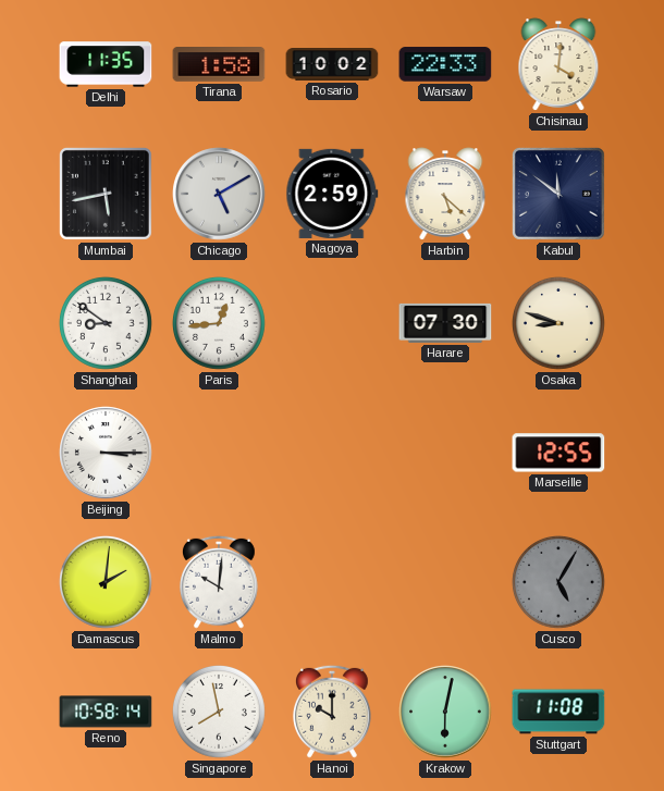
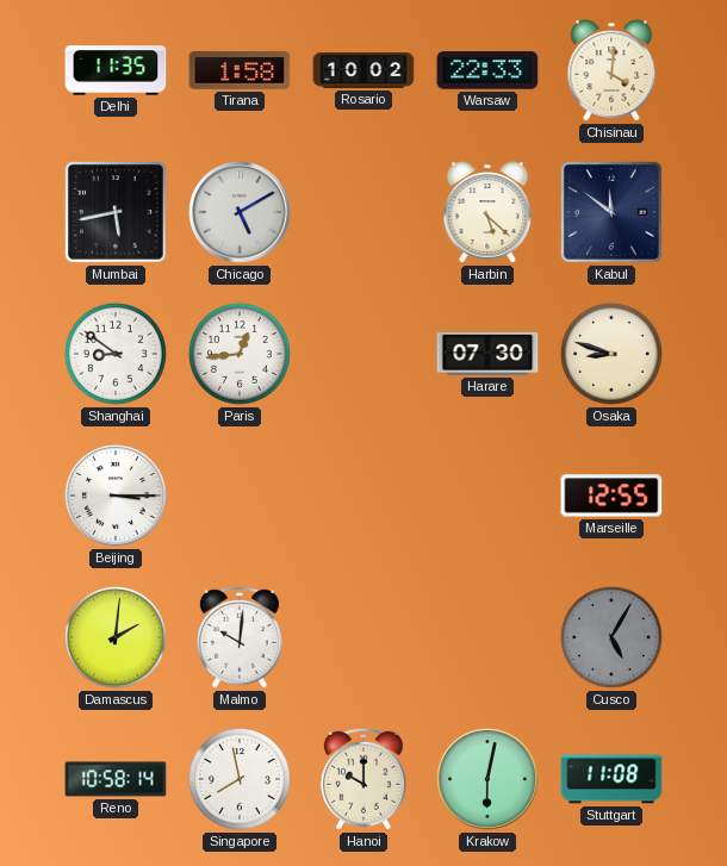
Nagoya: 2:59 -> none
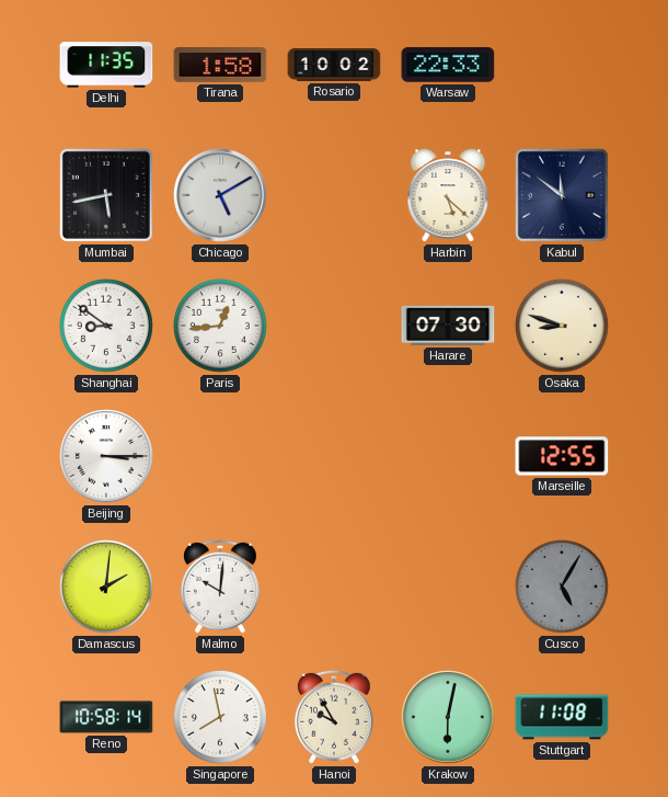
Chisinau: 4:01 -> none
Hanoi: 10:00 -> 9:55
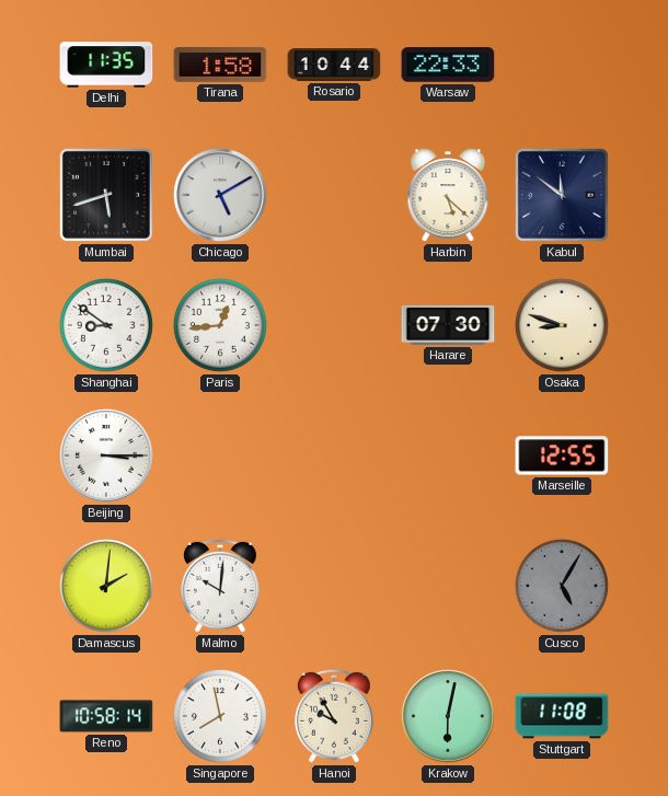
Rosario: 10:02 -> 10:44
Mumbai: 5:43 -> 5:42
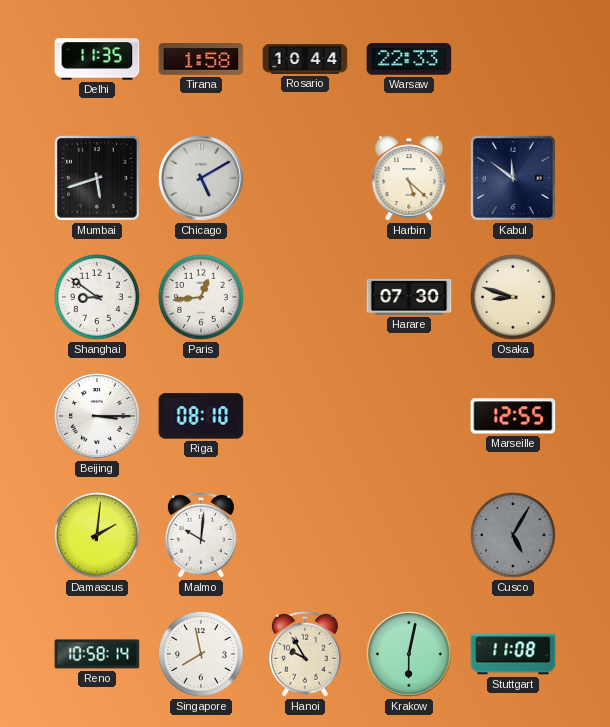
Riga: none -> 08:10
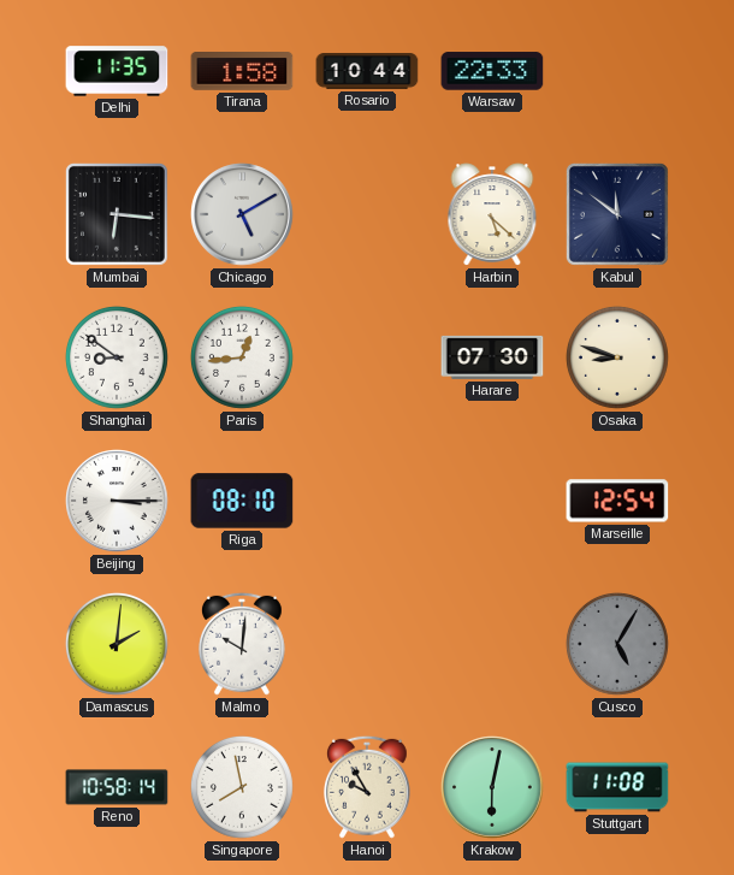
Mumbai: 5:42 -> 6:16
Marseille: 12:55 -> 12:54
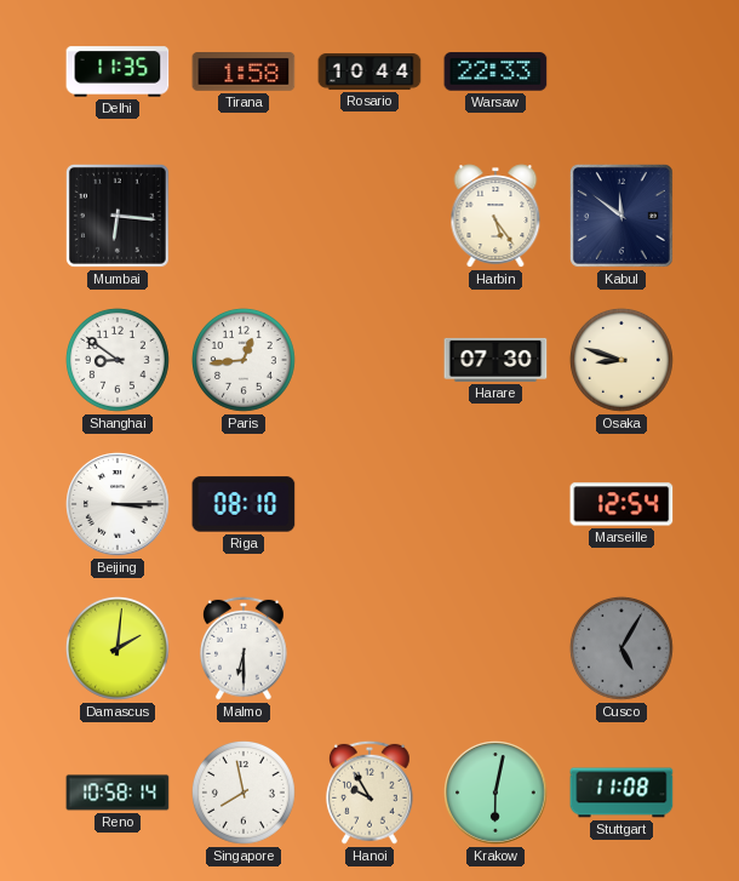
Chicago: 5:10 -> none
Harbin: 5:22 -> 5:24
Malmo: 10:01 -> 6:30
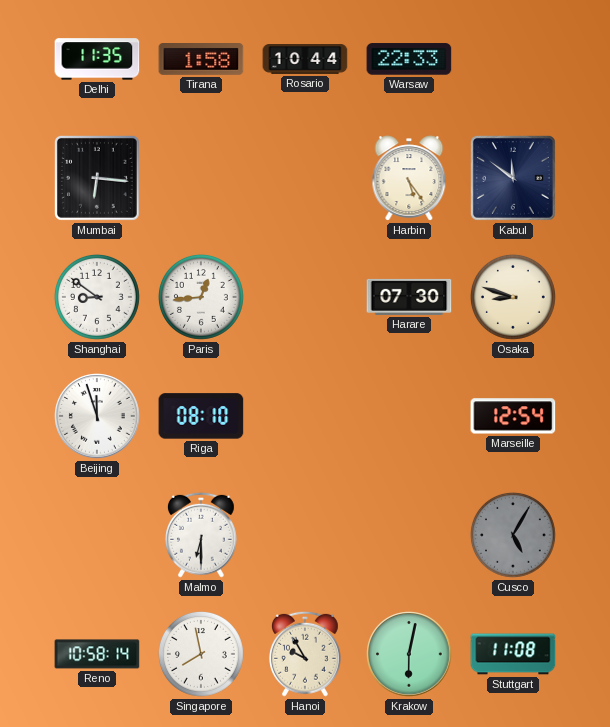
Beijing: 3:15 -> 11:57
Damascus: 2:01 -> none
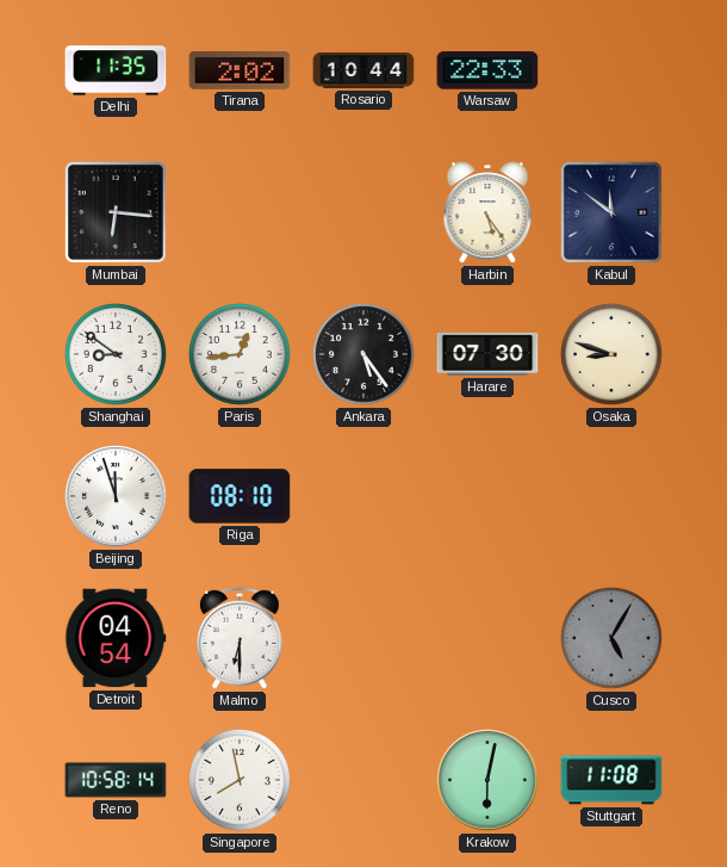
Tirana: 1:58 -> 2:02
Ankara: none -> 5:24
Marseille: 12:54 -> none
Detroit: none -> 04:54
Hanoi: 9:55 -> none
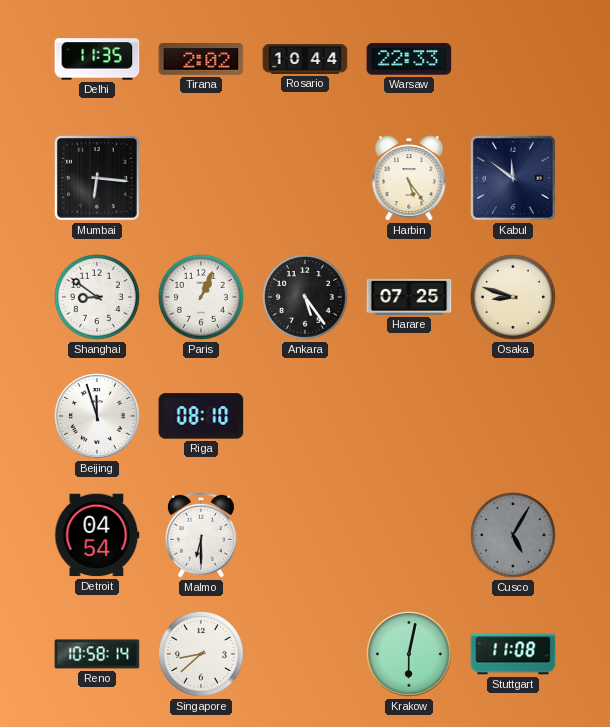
Paris: 12:44 -> 1:04
Harare: 07:30 -> 07:25
Singapore: 7:58 -> 8:38
